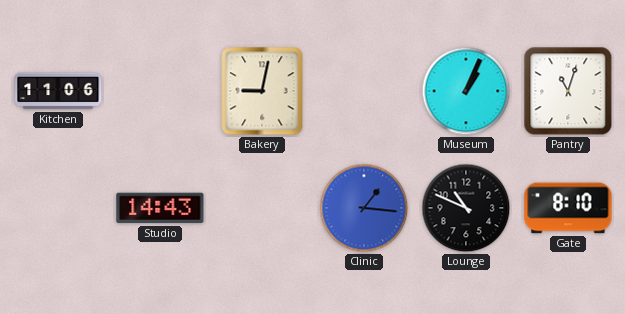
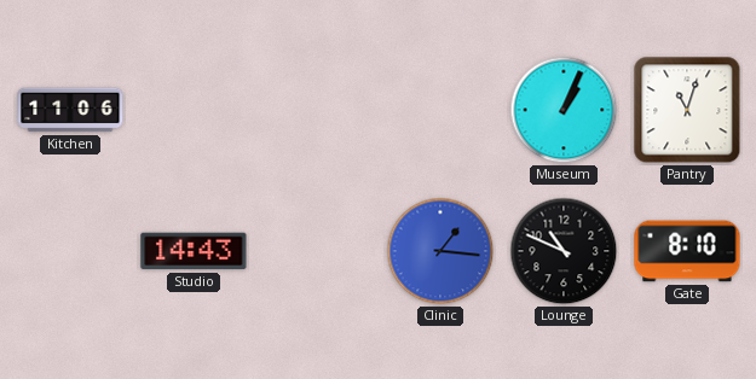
Bakery: 9:02 -> none
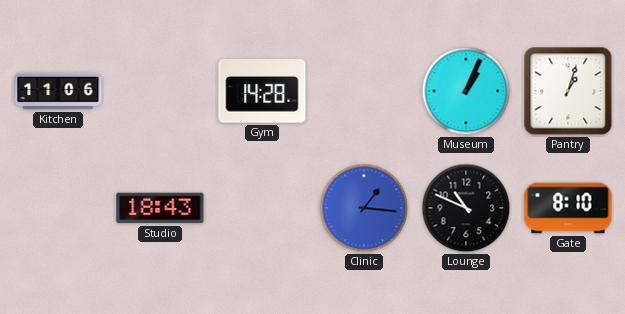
Gym: none -> 14:28
Pantry: 11:03 -> 1:03
Studio: 14:43 -> 18:43
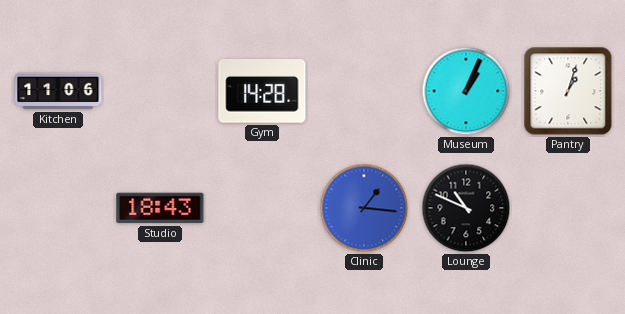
Gate: 8:10 -> none
